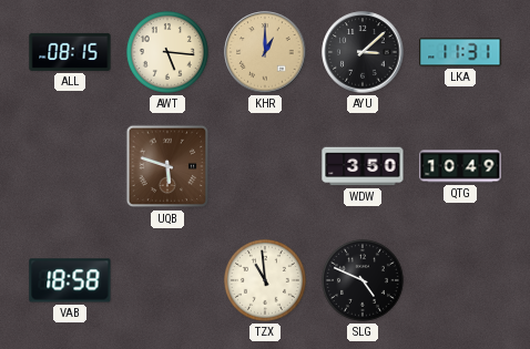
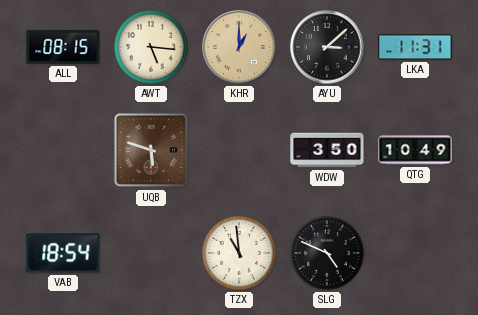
VAB: 18:58 -> 18:54
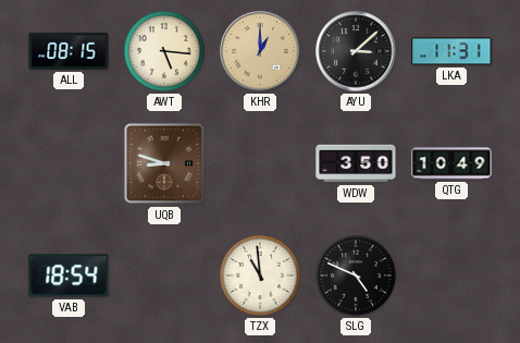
UQB: 5:48 -> 8:48
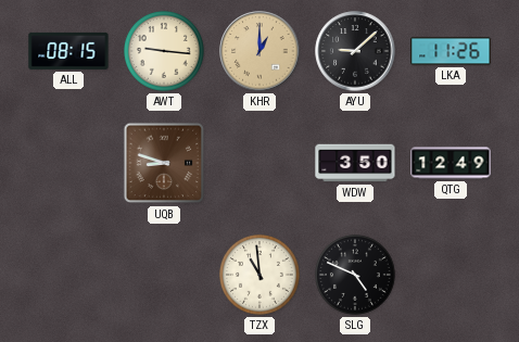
AWT: 5:16 -> 9:16
AYU: 3:08 -> 9:08
LKA: 11:31 -> 11:26
QTG: 10:49 -> 12:49
VAB: 18:54 -> none
